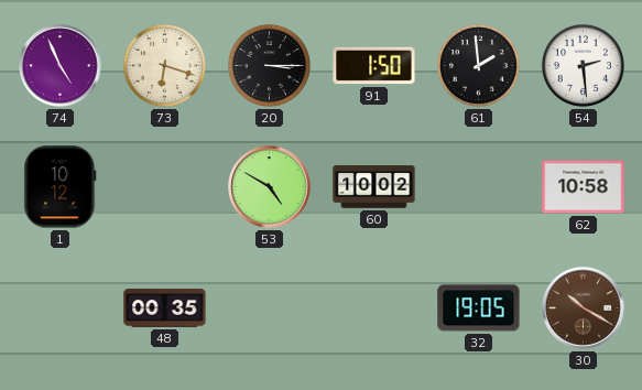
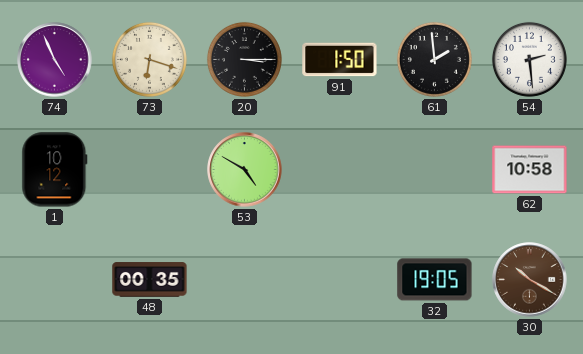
60: 10:02 -> none
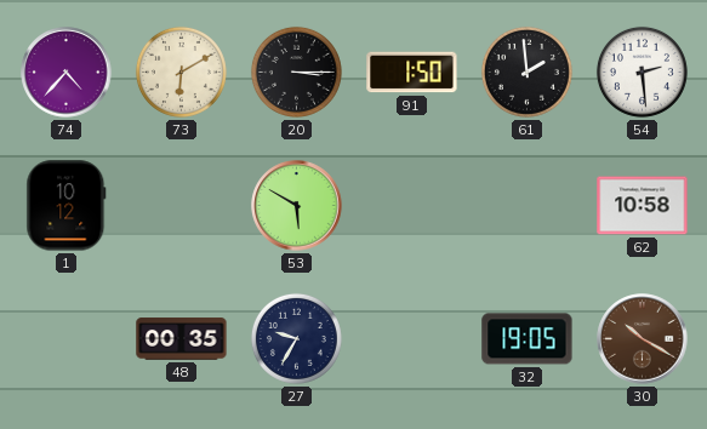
74: 4:56 -> 4:37
73: 6:18 -> 6:10
53: 4:50 -> 5:50
27: none -> 9:35
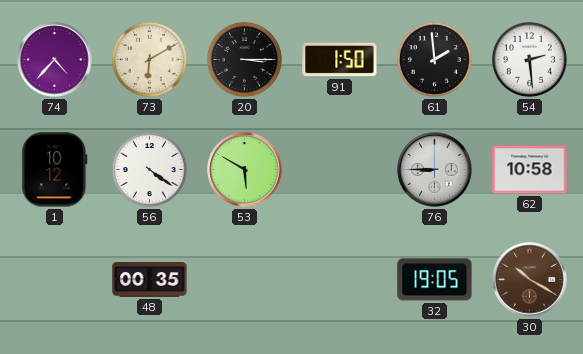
56: none -> 4:21
76: none -> 8:45
27: 9:35 -> none
